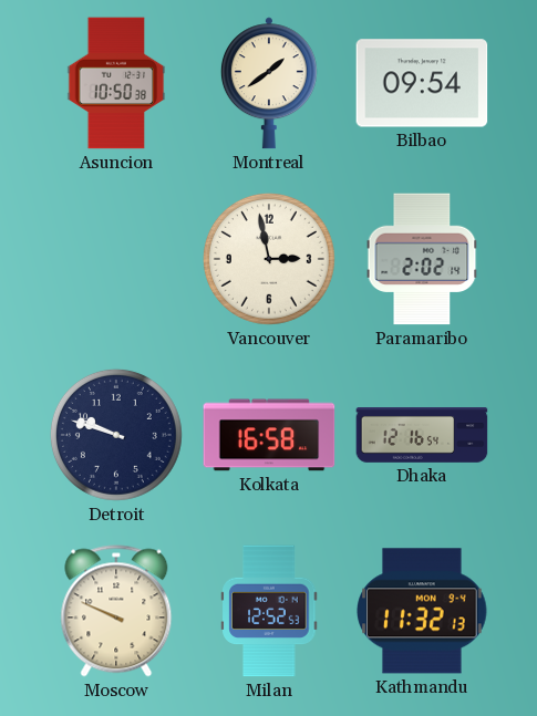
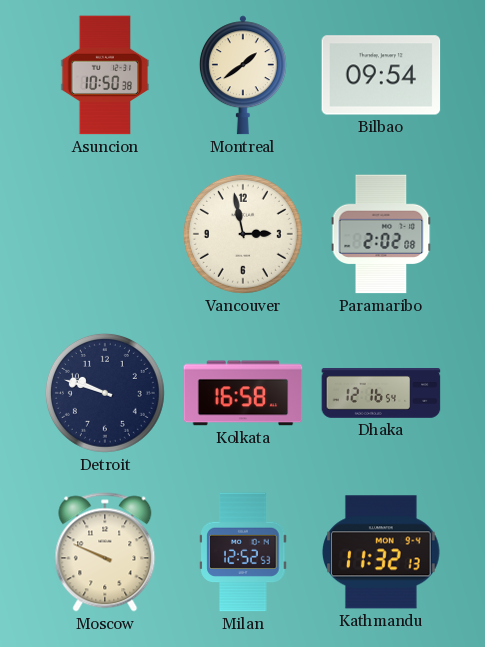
Paramaribo: 2:02:14 -> 2:02:08
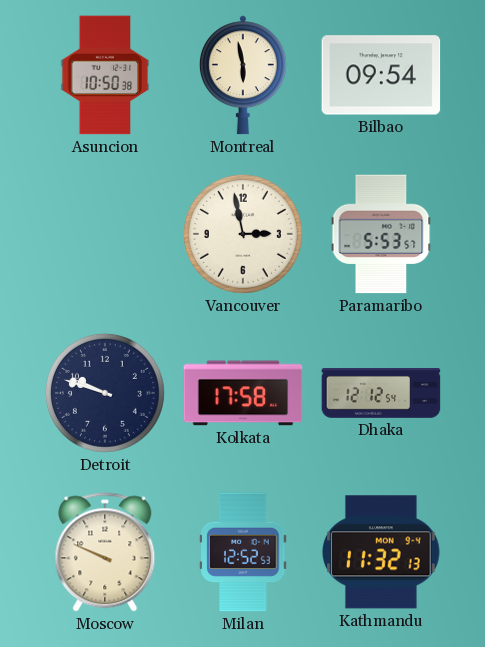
Montreal: 1:39 -> 5:58
Paramaribo: 2:02 -> 5:53
Kolkata: 16:58 -> 17:58
Dhaka: 12:16 -> 12:12
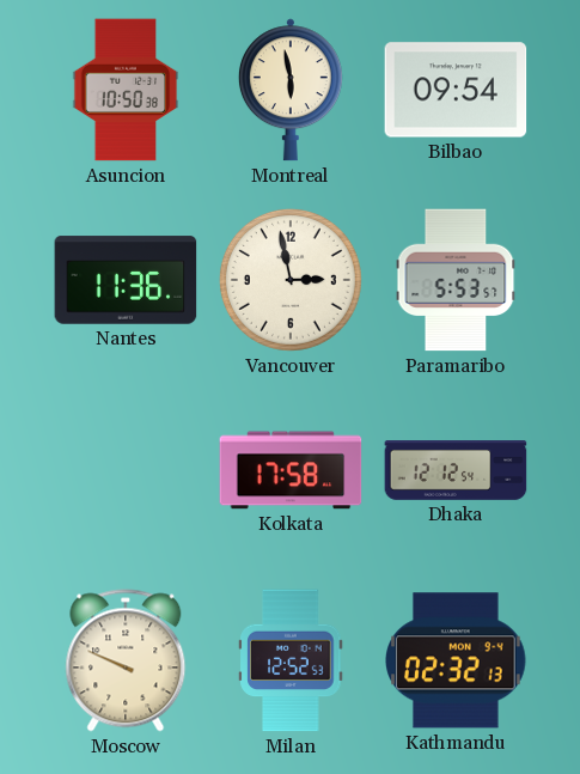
Nantes: none -> 11:36
Detroit: 9:48 -> none
Kathmandu: 11:32 -> 02:32
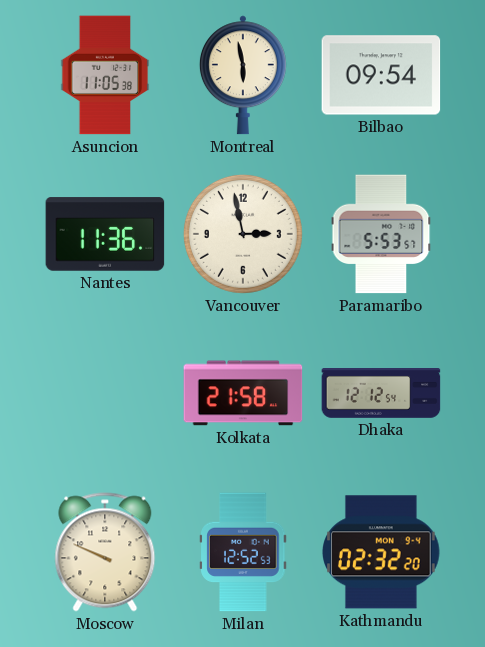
Asuncion: 10:50 -> 11:05
Kolkata: 17:58 -> 21:58
Kathmandu: 02:32:13 -> 02:32:20
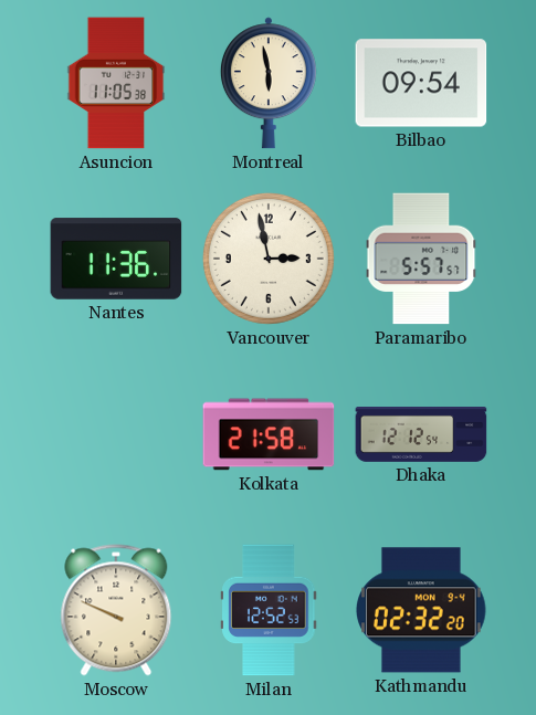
Paramaribo: 5:53 -> 5:57
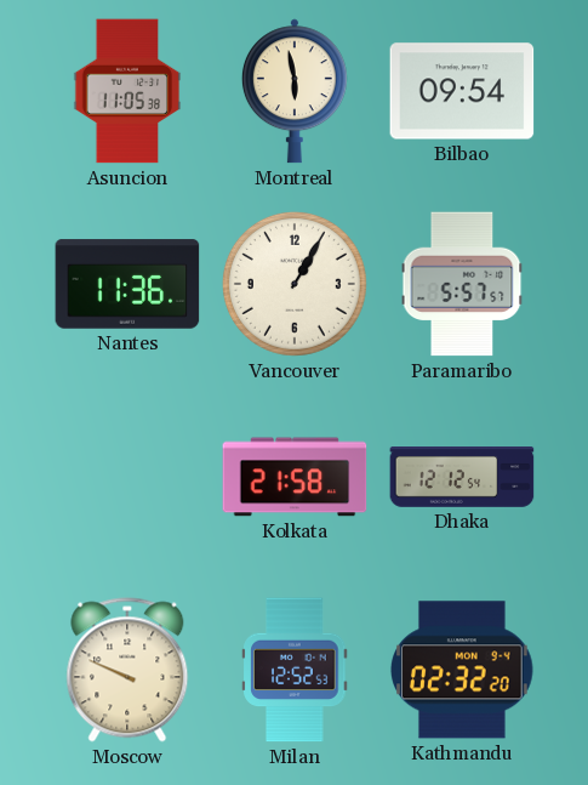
Vancouver: 2:58 -> 1:05
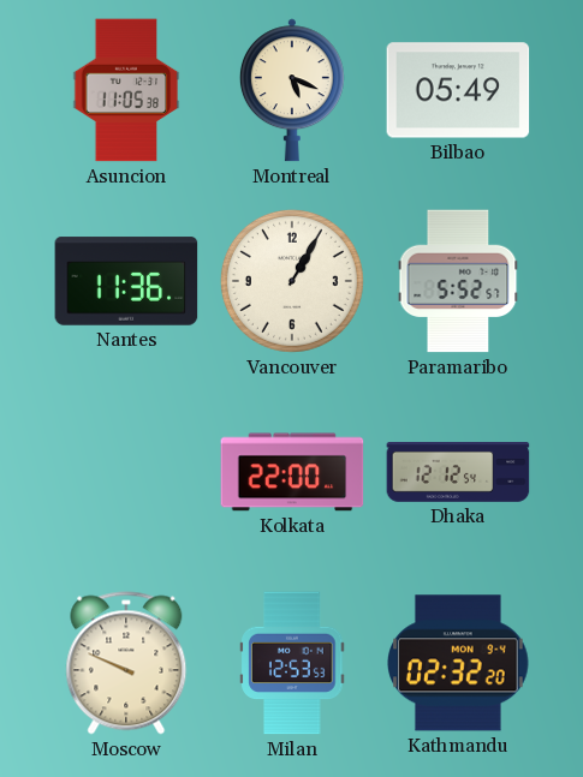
Montreal: 5:58 -> 5:19
Bilbao: 09:54 -> 05:49
Paramaribo: 5:57 -> 5:52
Kolkata: 21:58 -> 22:00
Milan: 12:52 -> 12:53
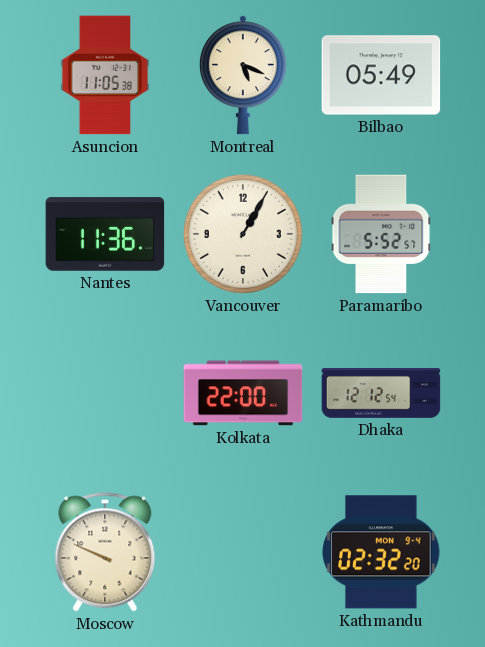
Milan: 12:53 -> none
